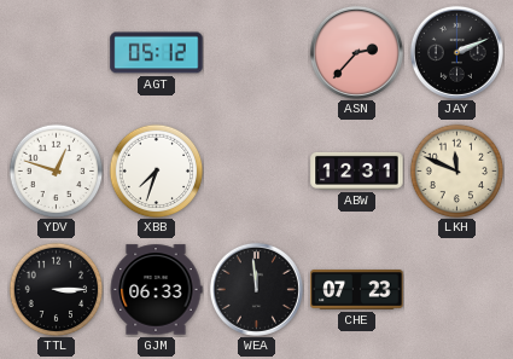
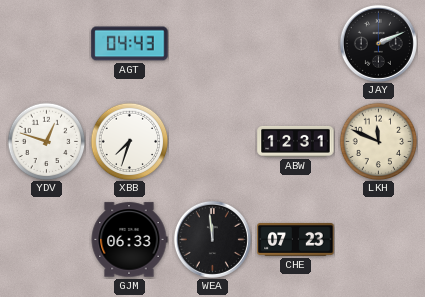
AGT: 05:12 -> 04:43
ASN: 2:37 -> none
TTL: 3:15 -> none
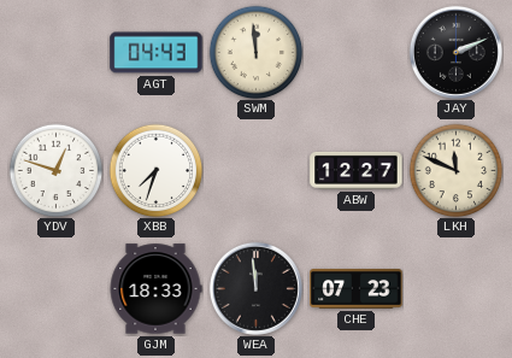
SWM: none -> 11:59
ABW: 12:31 -> 12:27
GJM: 06:33 -> 18:33
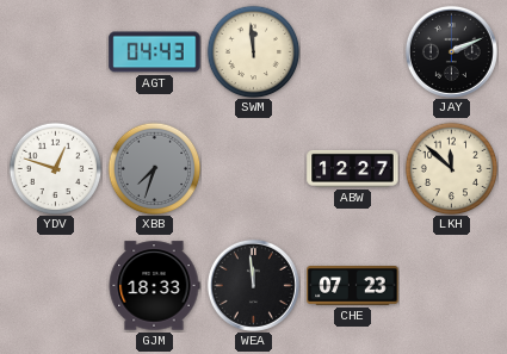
XBB dial: white -> grey
LKH: 11:49 -> 11:52
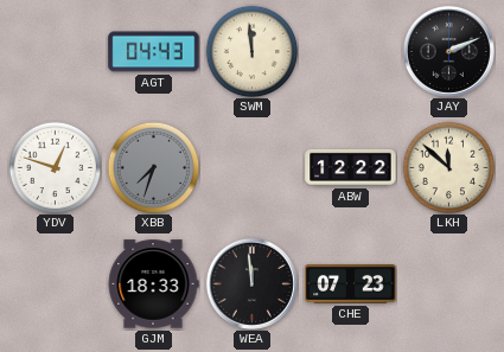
ABW: 12:27 -> 12:22
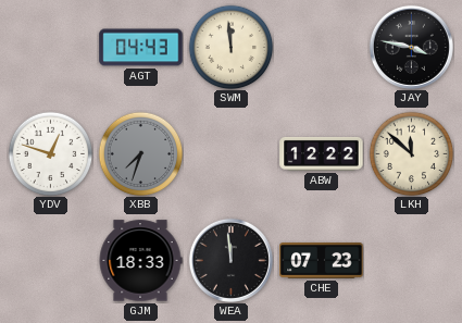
JAY: 2:11 -> 3:47
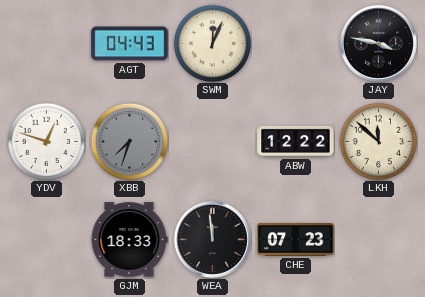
SWM: 11:59 -> 12:04
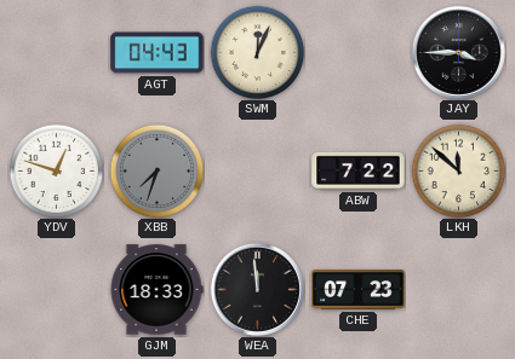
JAY: 3:47 -> 3:45
ABW: 12:22 -> 7:22
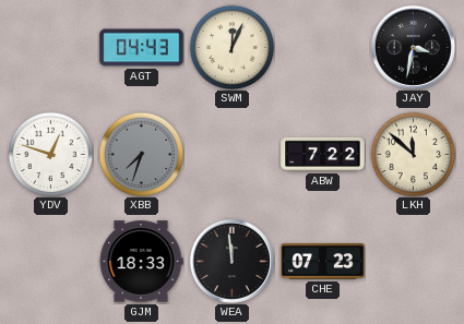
JAY: 3:45 -> 3:32
